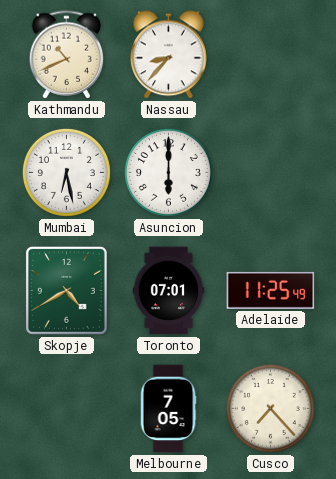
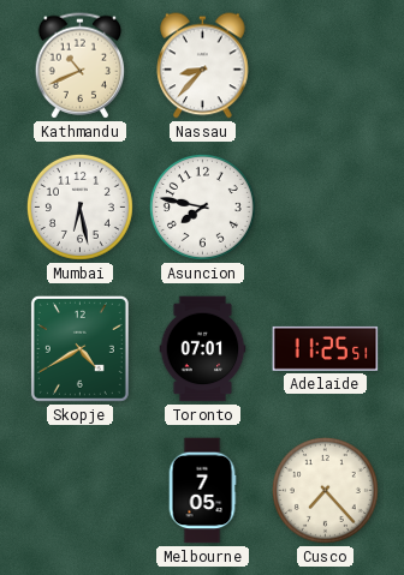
Asuncion: 6:00 -> 7:47
Adelaide: 11:25:49 -> 11:25:51
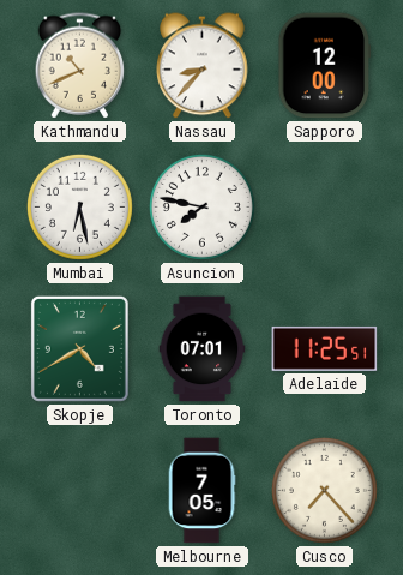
Sapporo: none -> 12:00
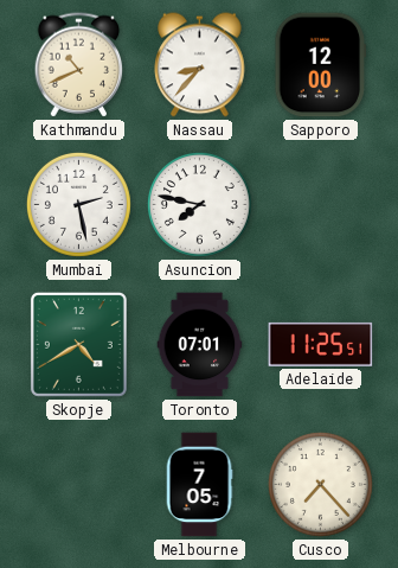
Mumbai: 6:28 -> 2:28
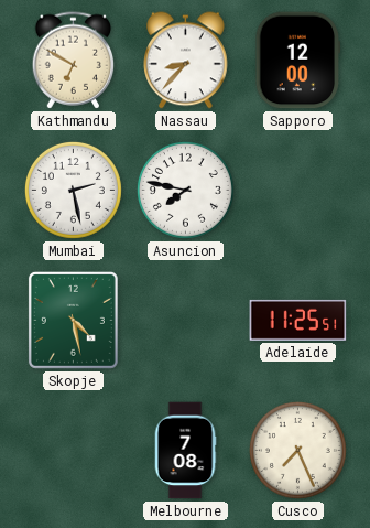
Kathmandu: 10:41 -> 6:50
Skopje: 4:40 -> 4:28
Toronto: 07:01 -> none
Melbourne: 7:05 -> 7:08
Cusco: 7:23 -> 7:26
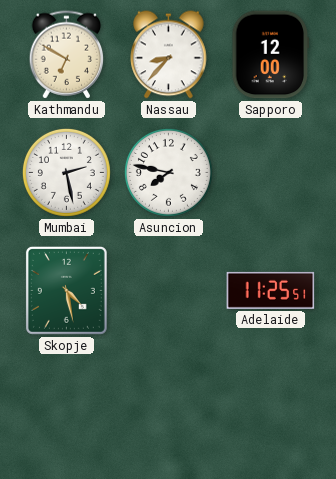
Melbourne: 7:08 -> none
Cusco: 7:26 -> none
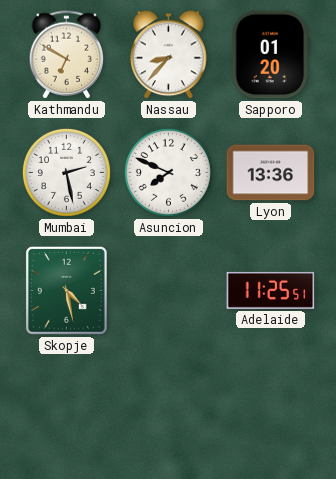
Sapporo: 12:00 -> 01:20
Asuncion: 7:47 -> 7:49
Lyon: none -> 13:36
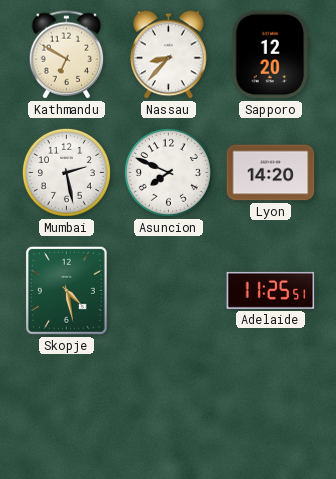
Sapporo: 01:20 -> 12:20
Lyon: 13:36 -> 14:20
